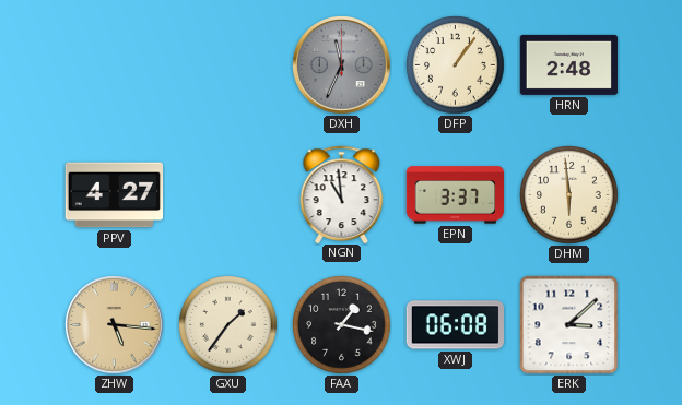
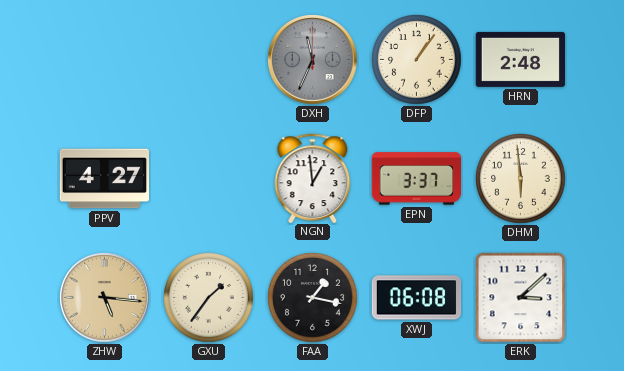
NGN: 10:59 -> 12:59
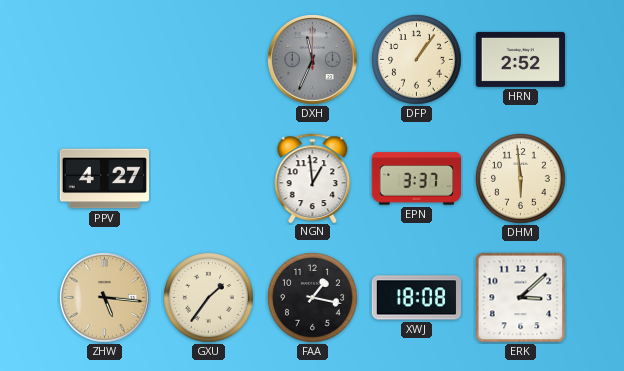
HRN: 2:48 -> 2:52
XWJ: 06:08 -> 18:08
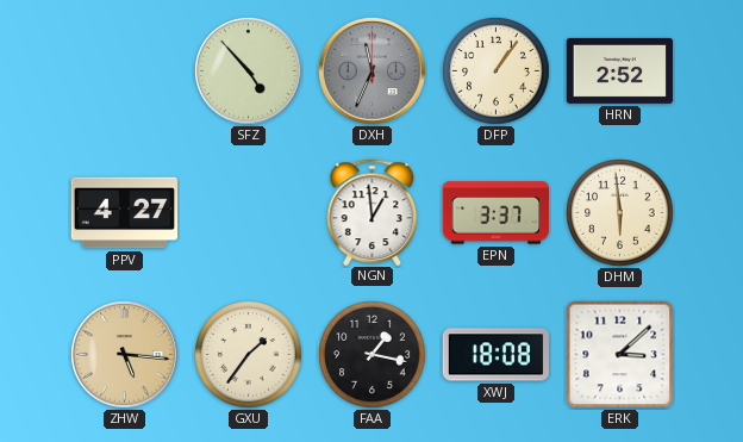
SFZ: none -> 4:53
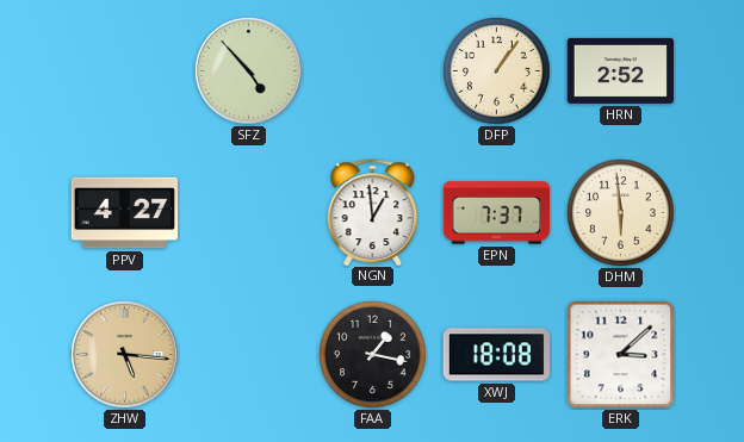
DXH: 11:34 -> none
EPN: 3:37 -> 7:37
GXU: 1:36 -> none
